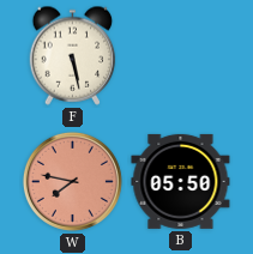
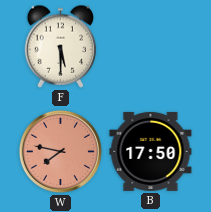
F: 5:28 -> 5:30
B: 05:50 -> 17:50
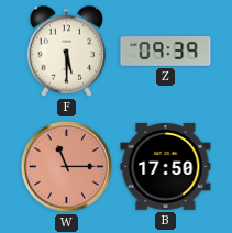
Z: none -> 09:39
W: 7:47 -> 11:15
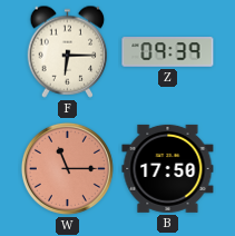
F: 5:30 -> 6:15
